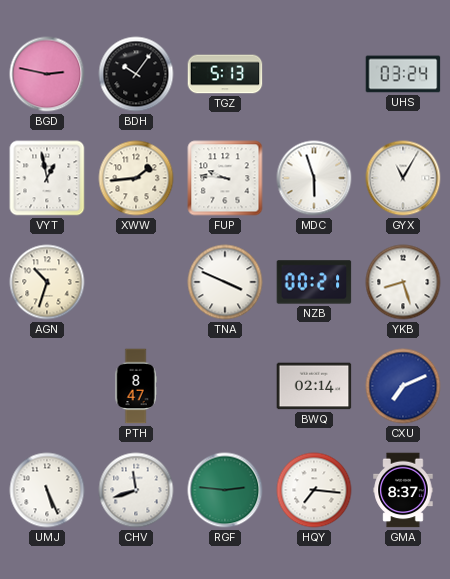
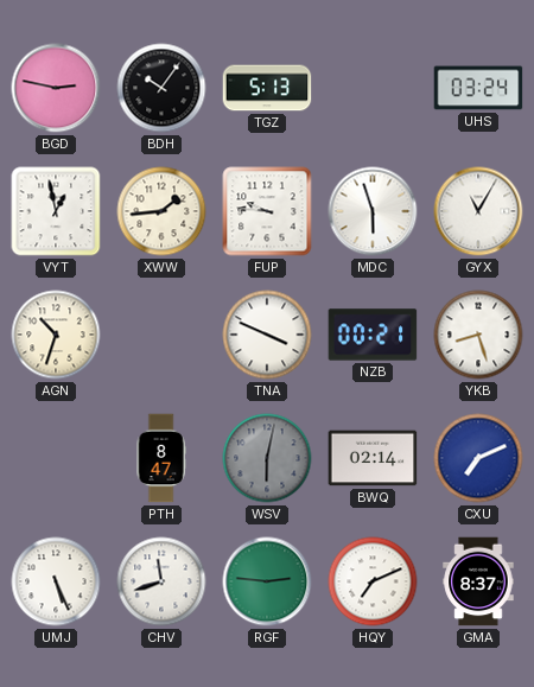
WSV: none -> 6:02
HQY: 7:16 -> 7:11
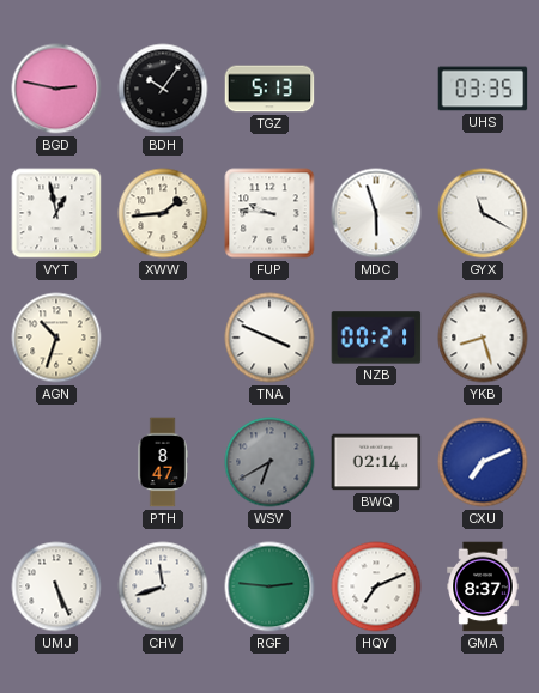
UHS: 03:24 -> 03:35
GYX: 11:05 -> 11:20
WSV: 6:02 -> 6:40
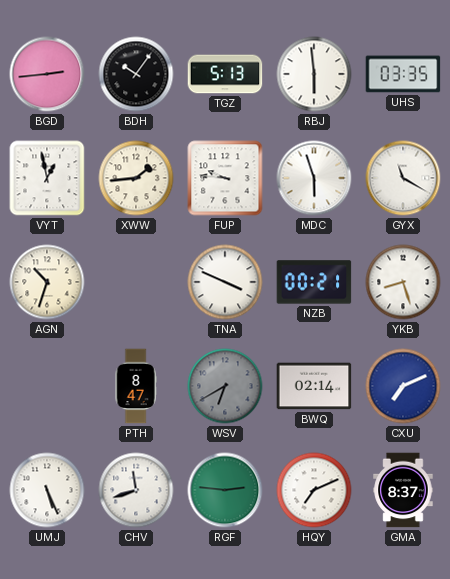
BGD: 2:47 -> 2:44
RBJ: none -> 5:59
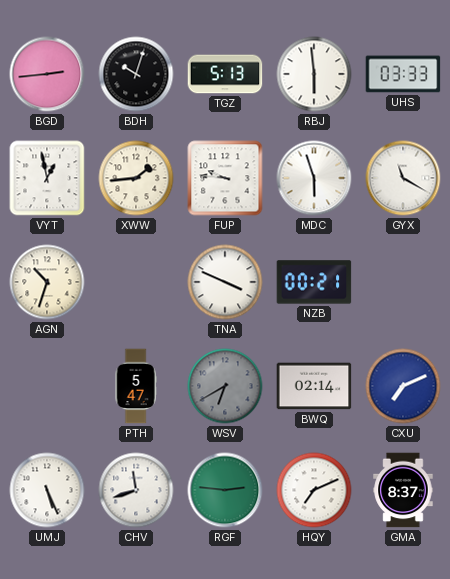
BDH: 10:06 -> 10:03
UHS: 03:35 -> 03:33
YKB: 8:27 -> none
PTH: 8:47 -> 5:47
